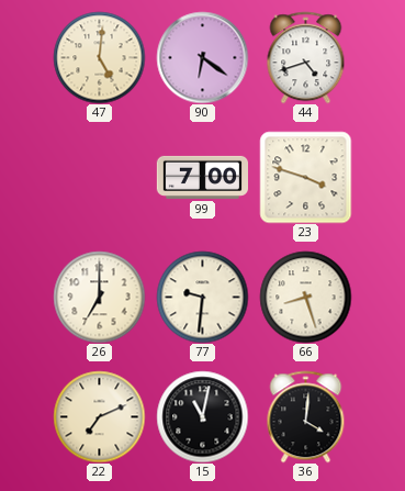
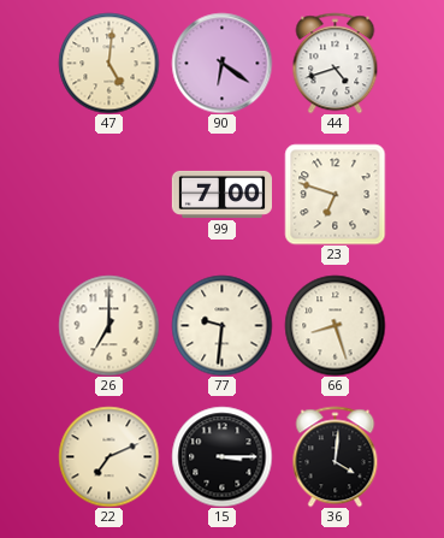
23: 3:48 -> 6:48
15: 11:02 -> 3:15
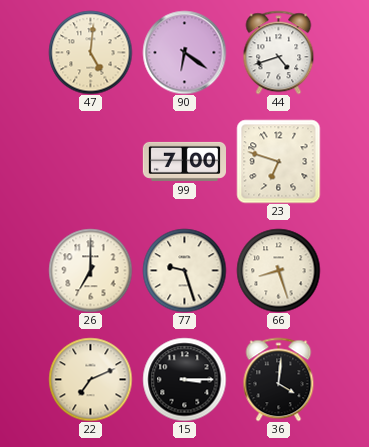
77: 9:31 -> 9:27
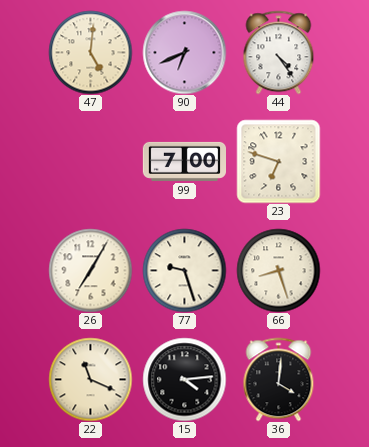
90: 6:21 -> 6:41
44: 4:42 -> 4:24
26: 7:00 -> 7:05
22: 7:11 -> 11:19
15: 3:15 -> 4:14
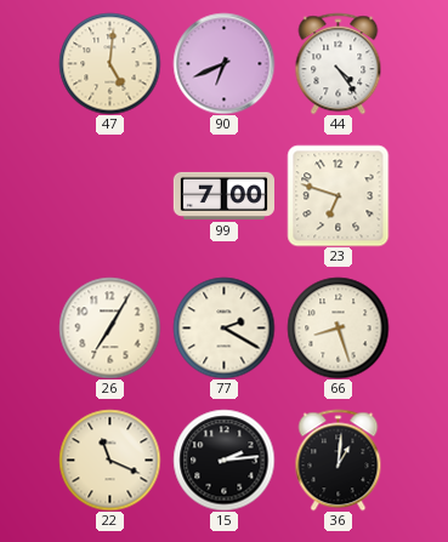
77: 9:27 -> 2:20
15: 4:14 -> 2:14
36: 4:01 -> 1:01
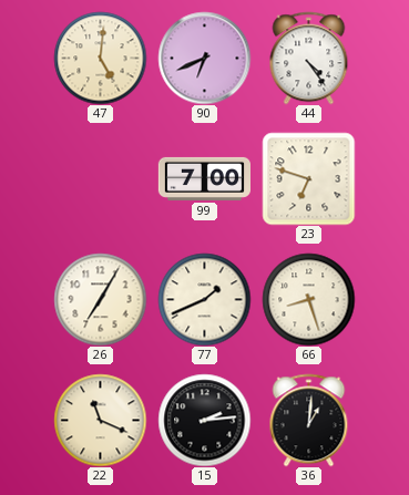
77: 2:20 -> 1:41
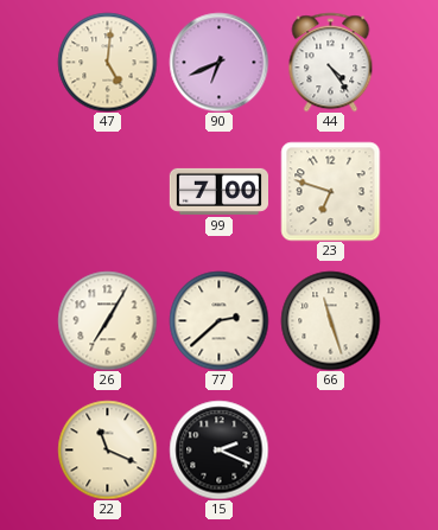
77: 1:41 -> 2:38
66: 8:27 -> 11:27
15: 2:14 -> 2:19
36: 1:01 -> none
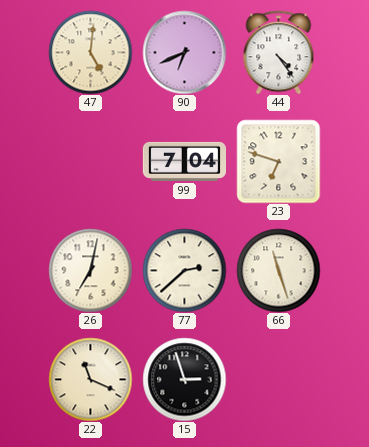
99: 7:00 -> 7:04
26: 7:05 -> 7:02
15: 2:19 -> 2:57
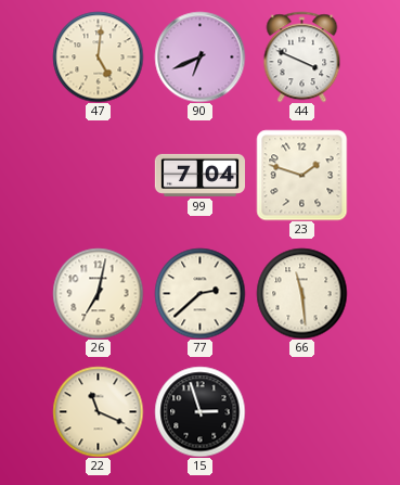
44: 4:24 -> 3:49
23: 6:48 -> 1:48
66: 11:27 -> 11:29
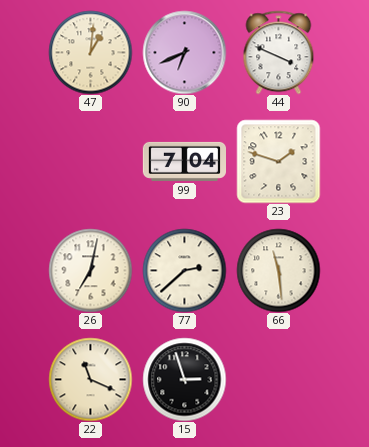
47: 5:01 -> 1:01
